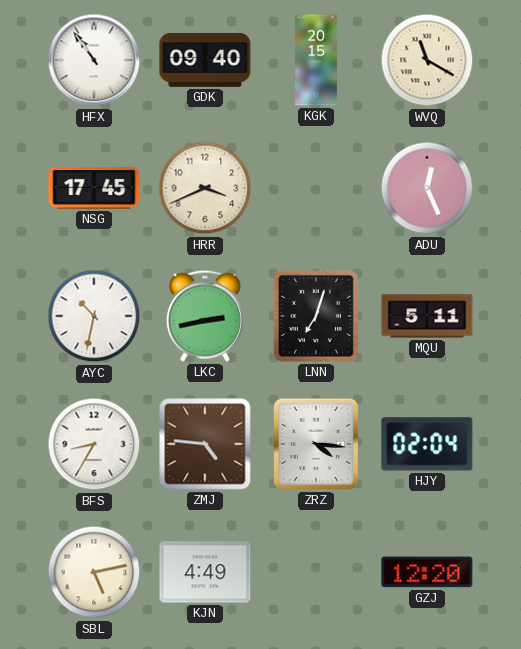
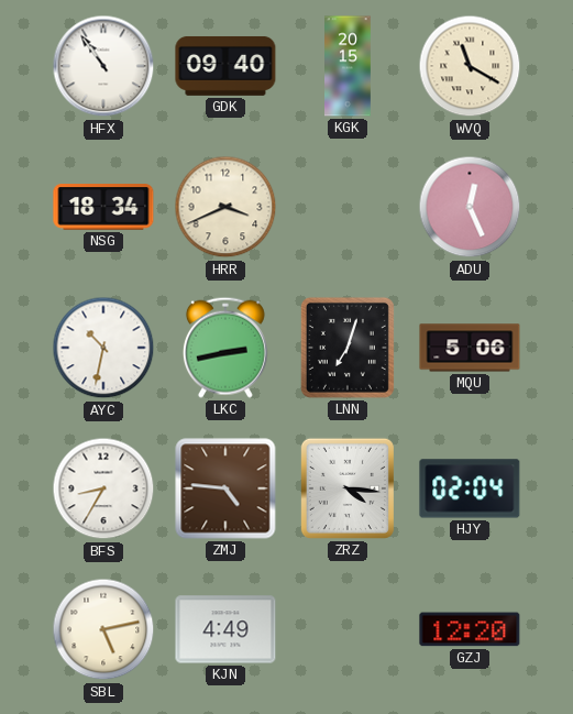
NSG: 17:45 -> 18:34
MQU: 5:11 -> 5:06
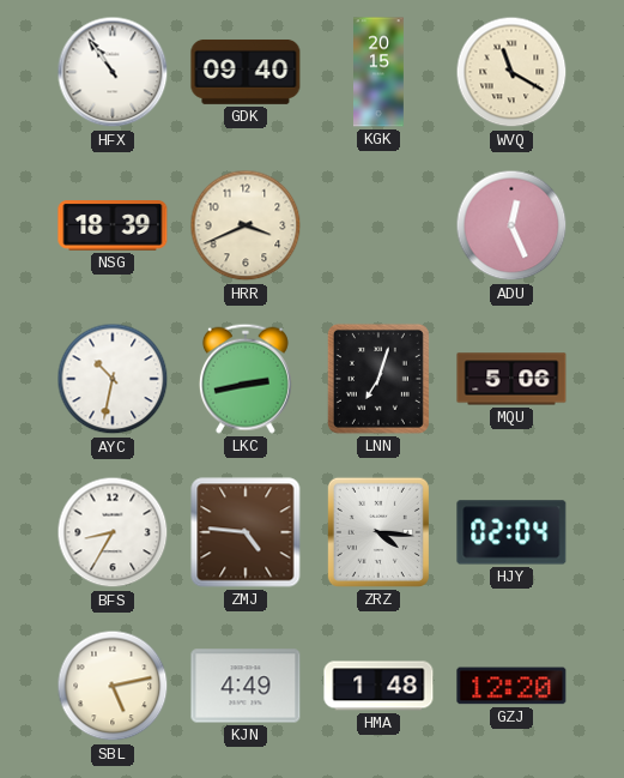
NSG: 18:34 -> 18:39
HMA: none -> 1:48
